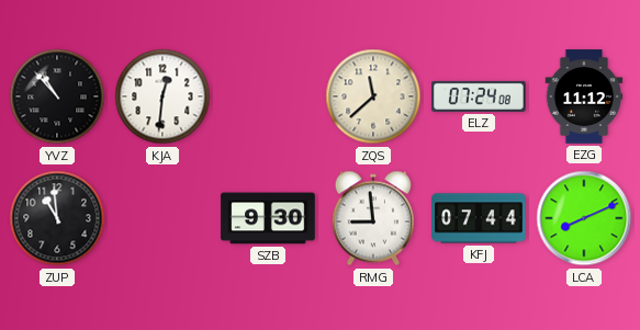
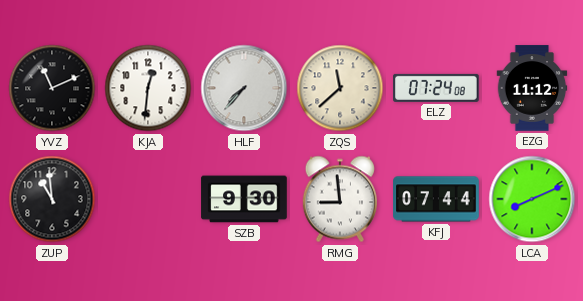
YVZ: 10:53 -> 11:11
HLF: none -> 7:37
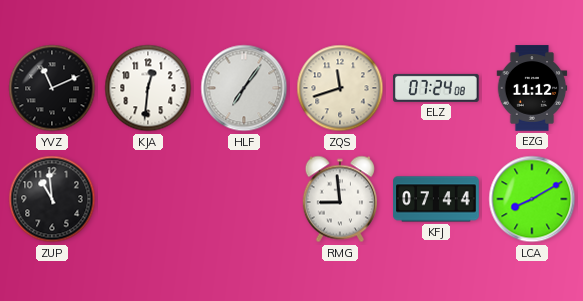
HLF: 7:37 -> 7:06
ZQS: 11:38 -> 11:42
SZB: 9:30 -> none
LCA: 8:11 -> 8:10
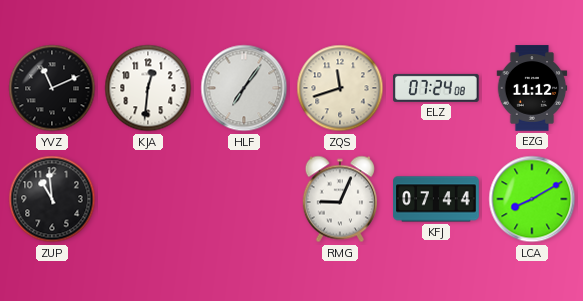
RMG: 8:59 -> 9:04
